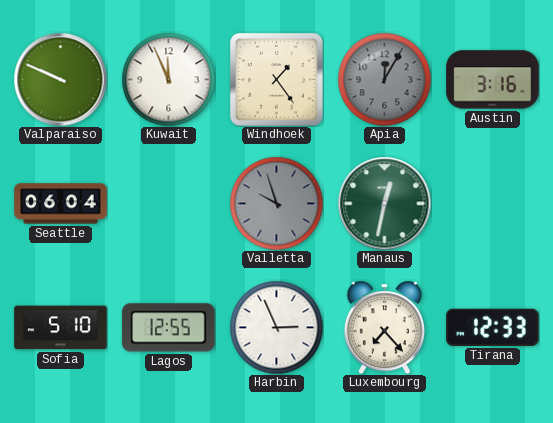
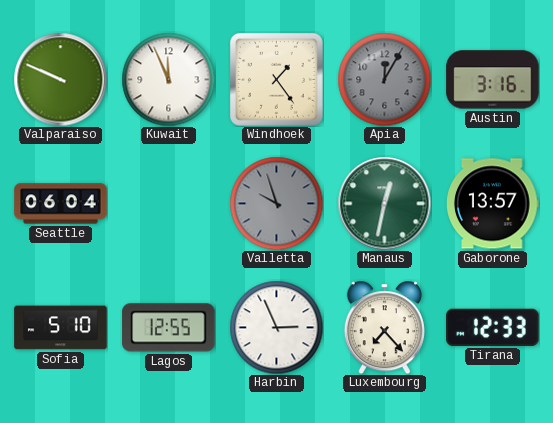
Gaborone: none -> 13:57
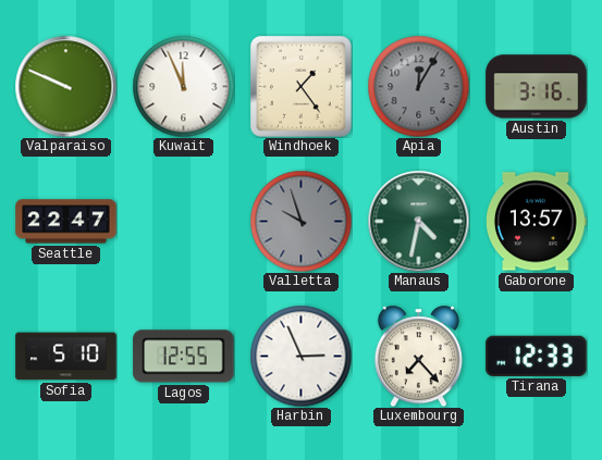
Seattle: 06:04 -> 22:47
Manaus: 12:32 -> 4:32
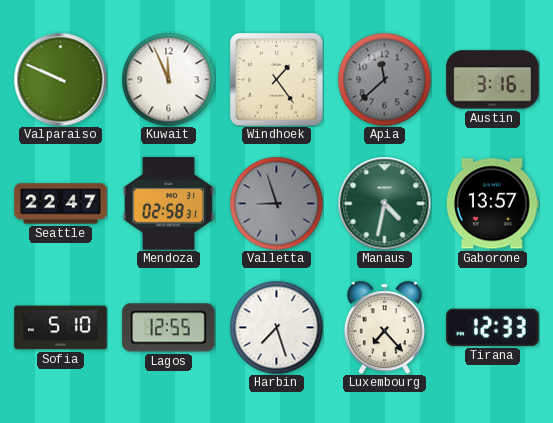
Apia: 12:05 -> 11:38
Mendoza: none -> 02:58
Valletta: 9:57 -> 8:57
Harbin: 2:56 -> 7:27
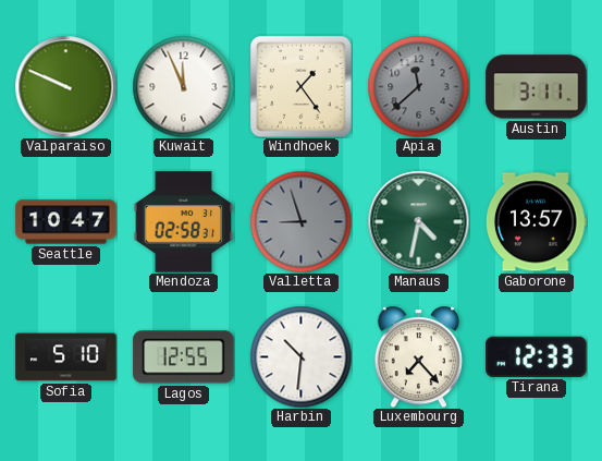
Austin: 3:16 -> 3:11
Seattle: 22:47 -> 10:47
Harbin: 7:27 -> 10:31
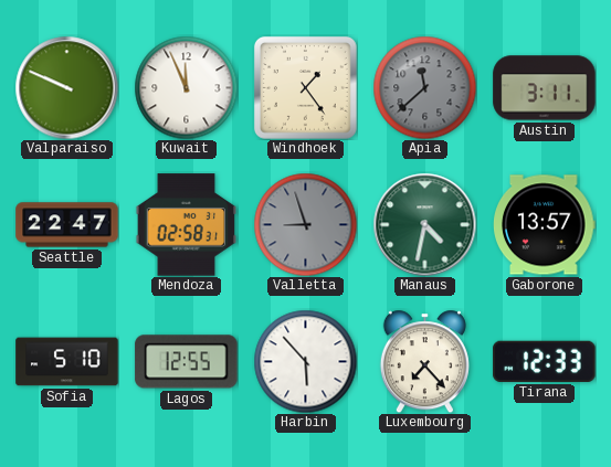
Seattle: 10:47 -> 22:47
Harbin: 10:31 -> 5:53
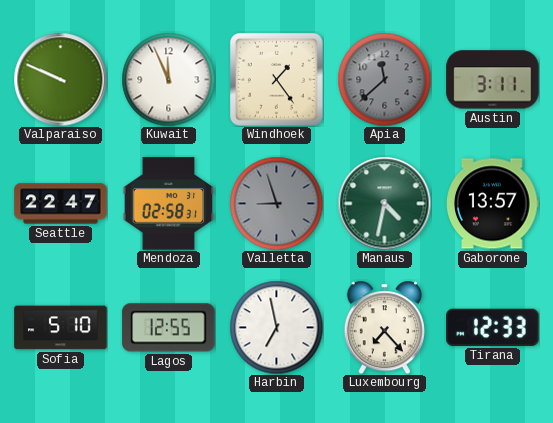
Harbin: 5:53 -> 6:58
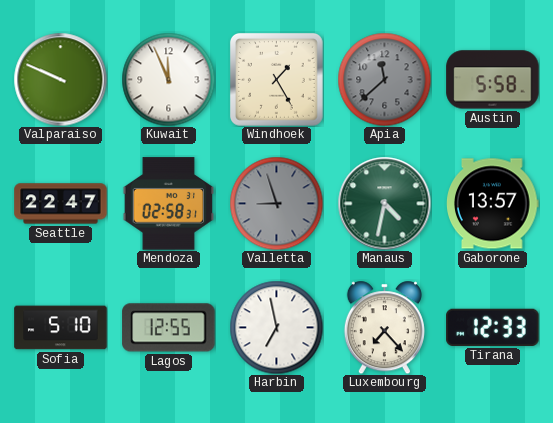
Windhoek: 1:24 -> 1:25
Austin: 3:11 -> 5:58
